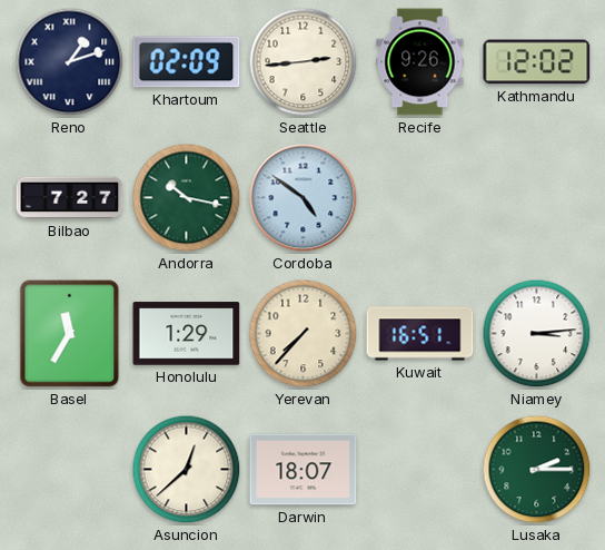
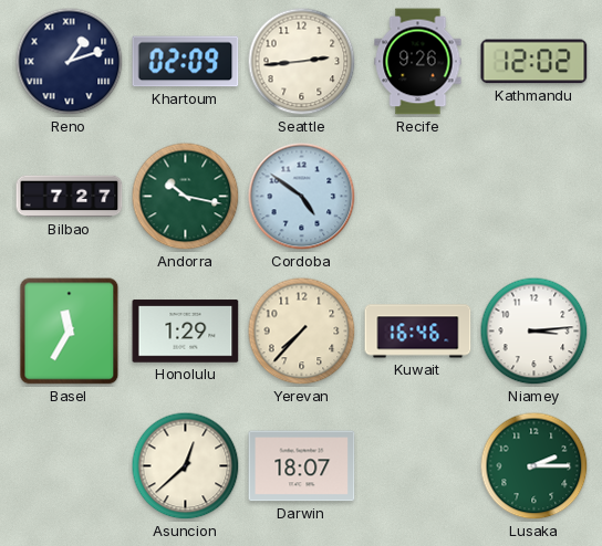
Kuwait: 16:51 -> 16:46
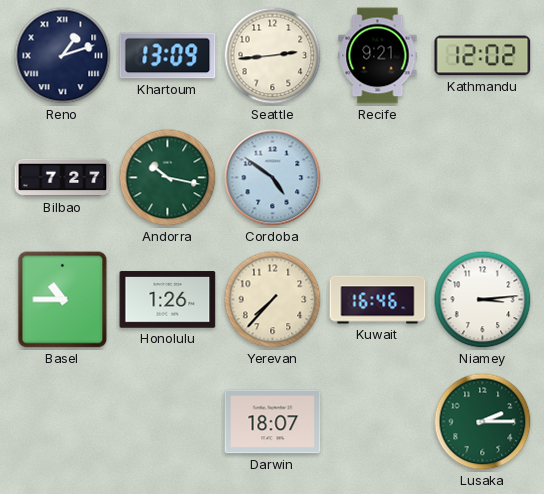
Khartoum: 02:09 -> 13:09
Recife: 9:26 -> 9:21
Basel: 11:35 -> 10:45
Honolulu: 1:29 -> 1:26
Asuncion: 12:38 -> none
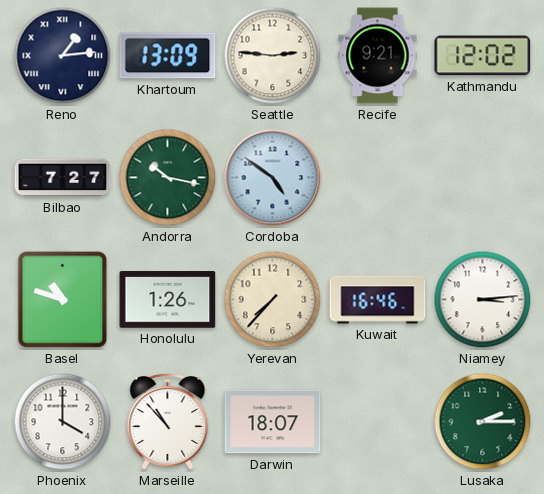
Reno: 1:12 -> 1:14
Seattle: 2:44 -> 2:46
Basel: 10:45 -> 10:48
Phoenix: none -> 4:00
Marseille: none -> 10:53
